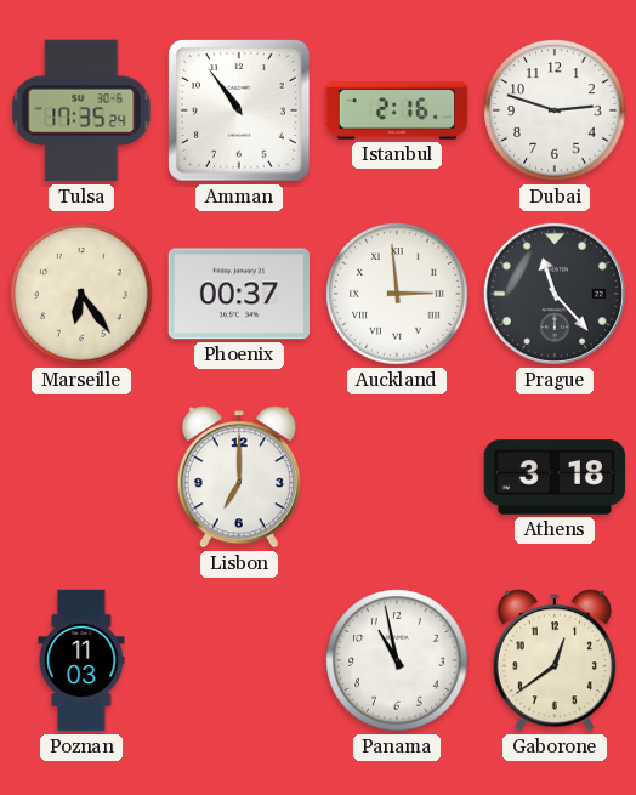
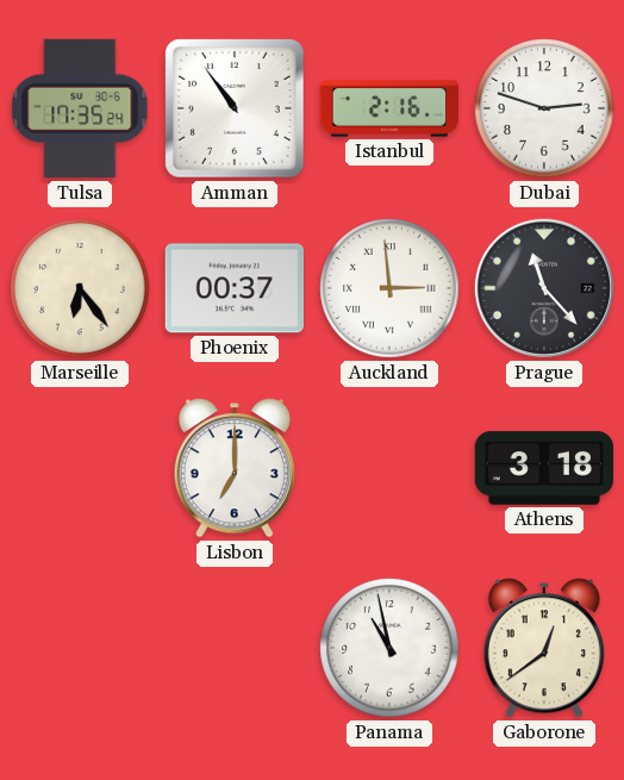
Poznan: 11:03 -> none
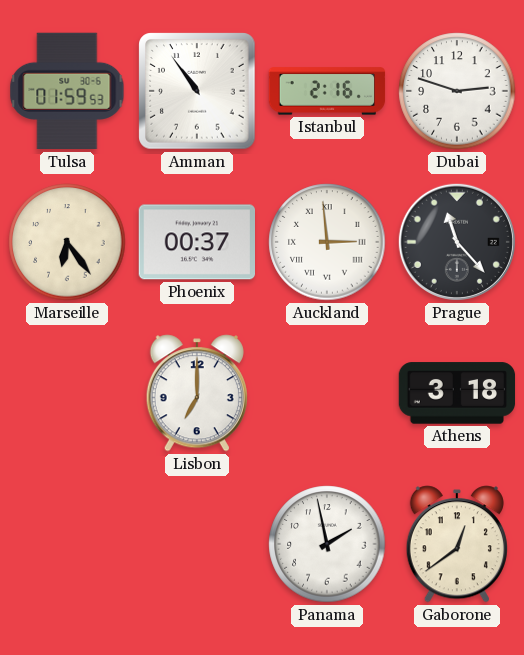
Tulsa: 17:35 -> 01:59
Panama: 10:58 -> 1:58
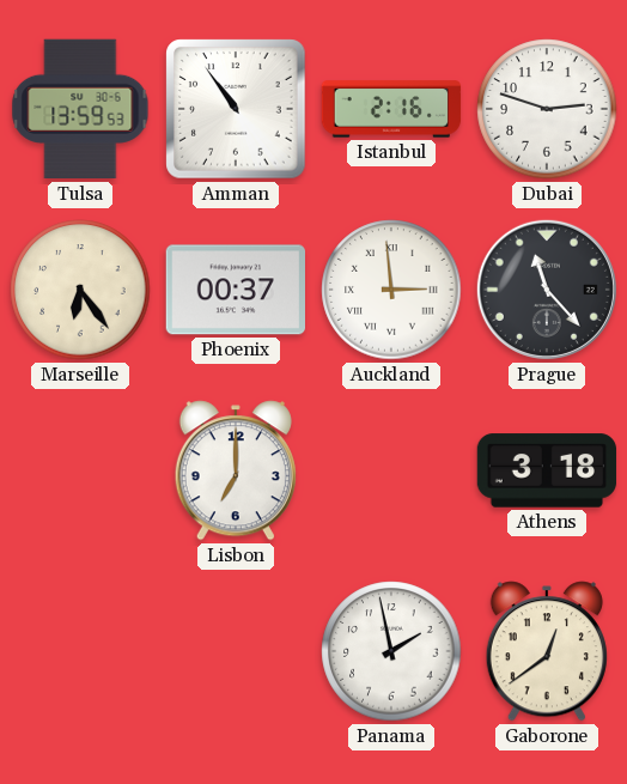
Tulsa: 01:59 -> 13:59
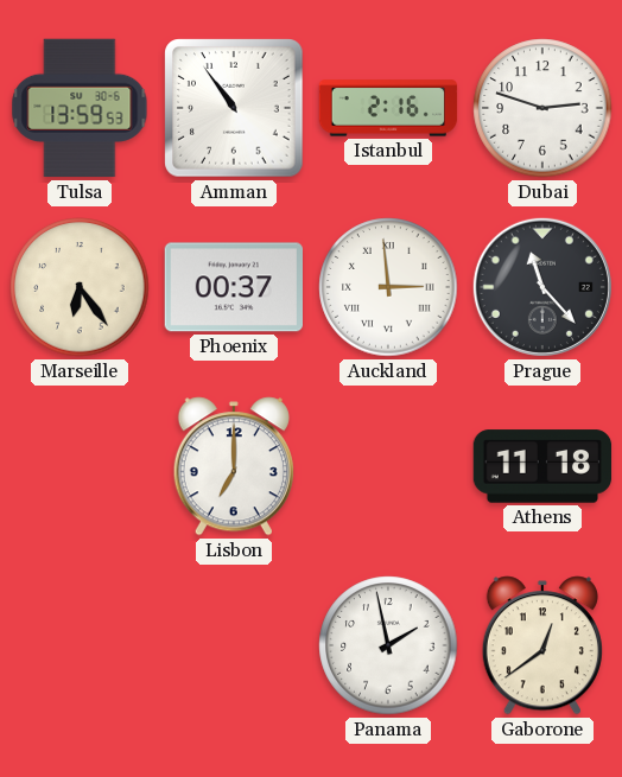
Athens: 3:18 -> 11:18
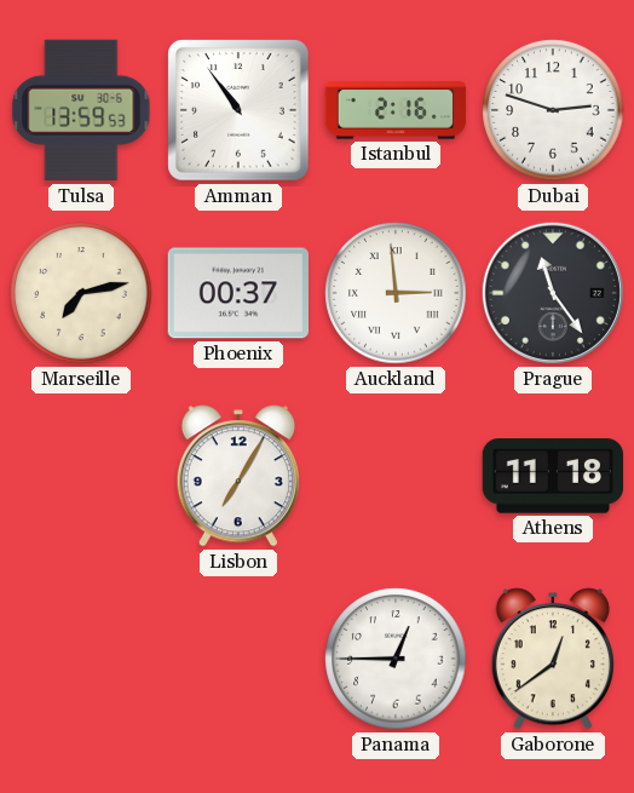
Marseille: 6:24 -> 7:13
Prague: 11:23 -> 11:24
Lisbon: 7:00 -> 7:05
Panama: 1:58 -> 12:45
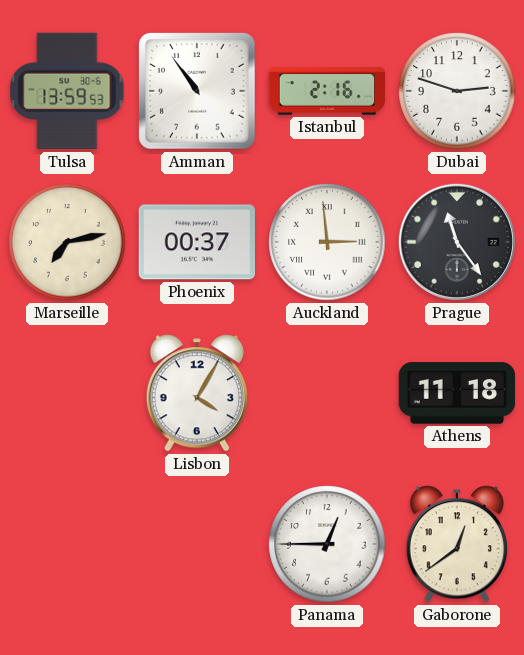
Lisbon: 7:05 -> 4:05
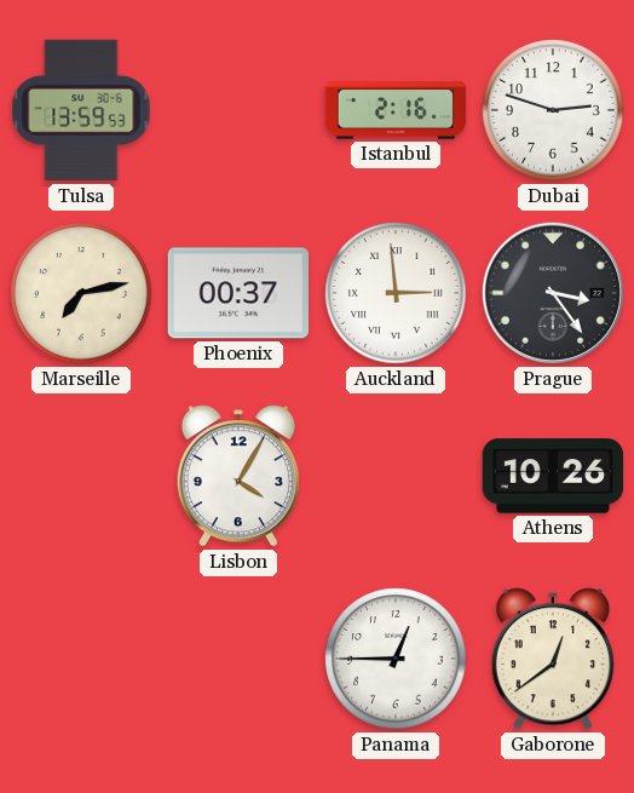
Amman: 10:54 -> none
Prague: 11:24 -> 3:24
Athens: 11:18 -> 10:26
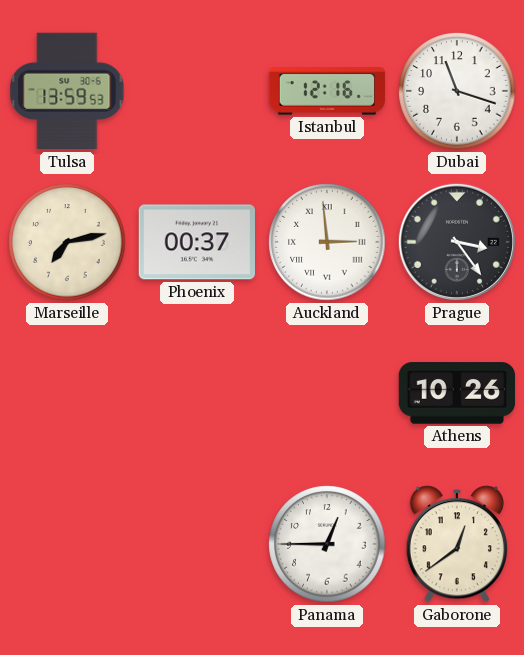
Istanbul: 2:16 -> 12:16
Dubai: 2:48 -> 11:18
Lisbon: 4:05 -> none
